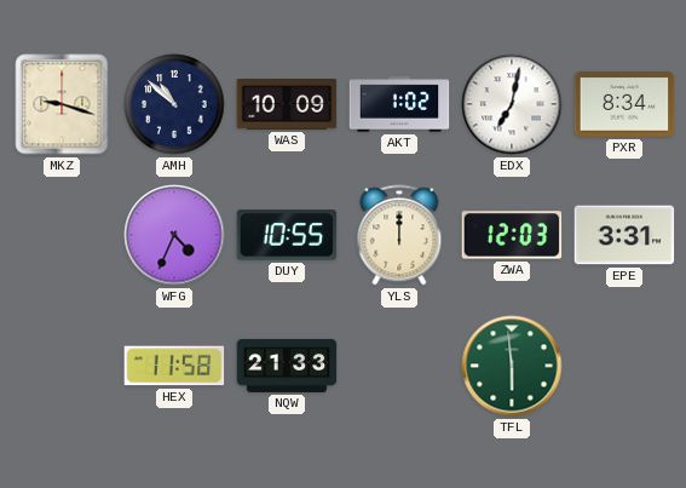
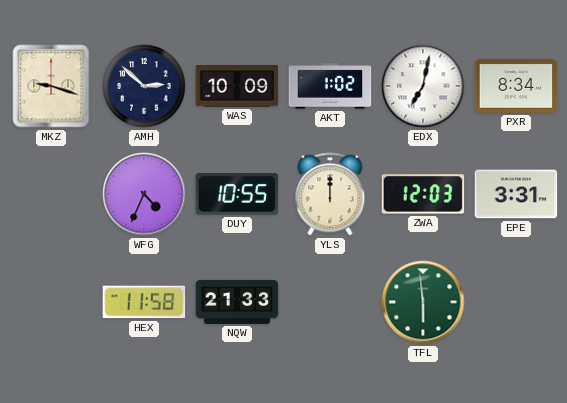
AMH: 10:52 -> 2:52
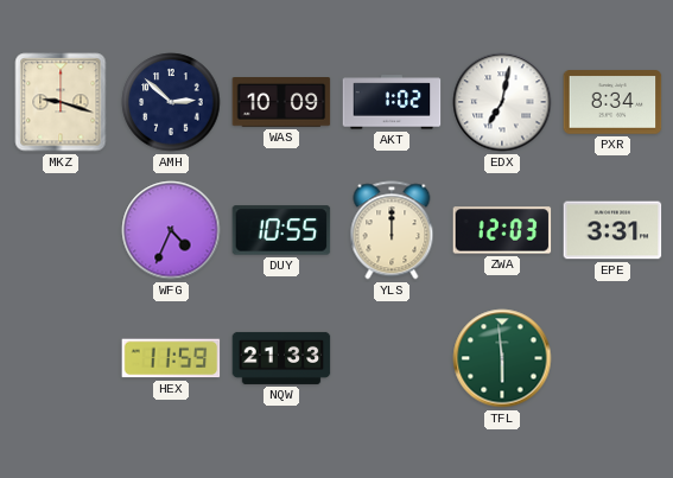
HEX: 11:58 -> 11:59
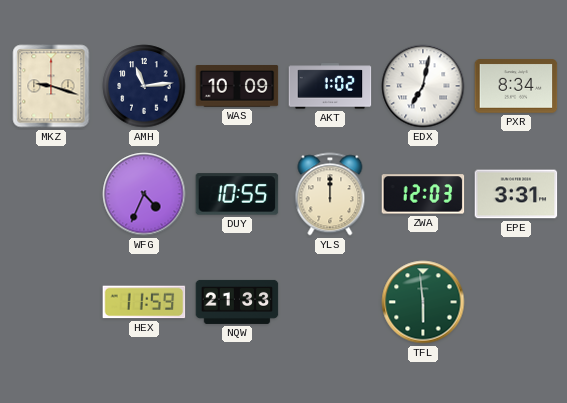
AMH: 2:52 -> 11:14
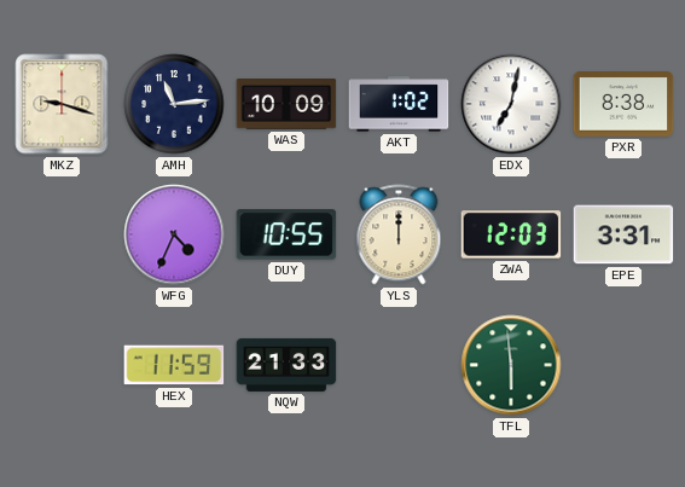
PXR: 8:34 -> 8:38
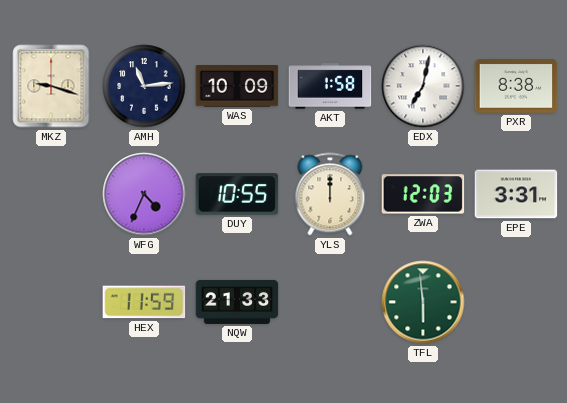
AKT: 1:02 -> 1:58
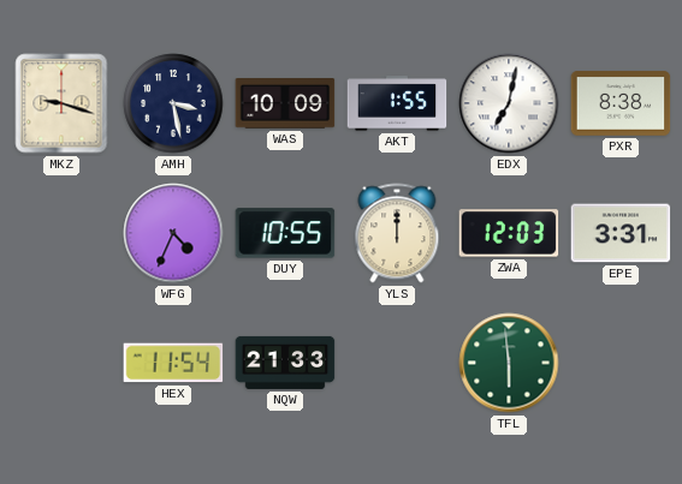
AMH: 11:14 -> 3:28
AKT: 1:58 -> 1:55
HEX: 11:59 -> 11:54
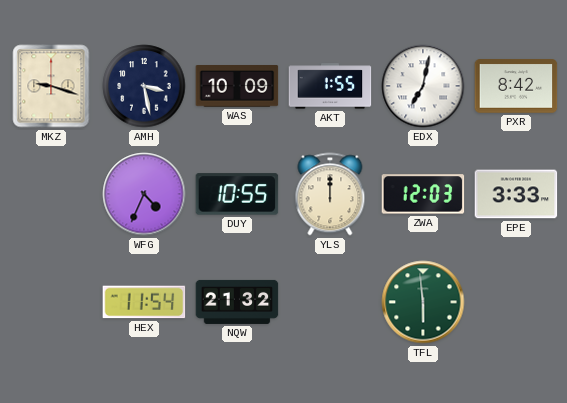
PXR: 8:38 -> 8:42
EPE: 3:31 -> 3:33
NQW: 21:33 -> 21:32
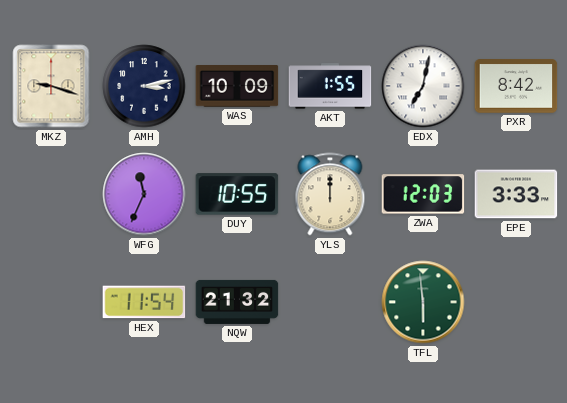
AMH: 3:28 -> 3:13
WFG: 4:34 -> 11:34
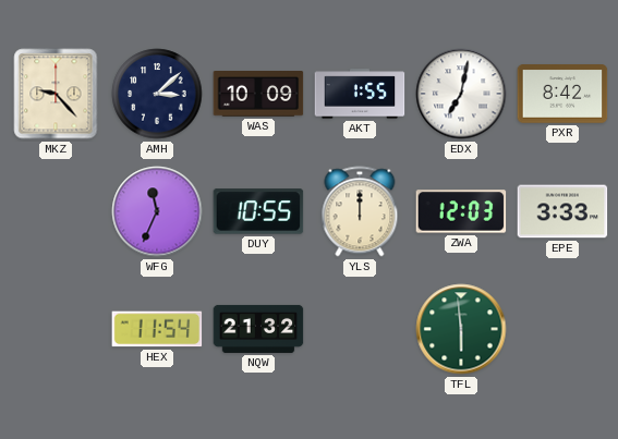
MKZ: 9:18 -> 9:23
AMH: 3:13 -> 3:08
